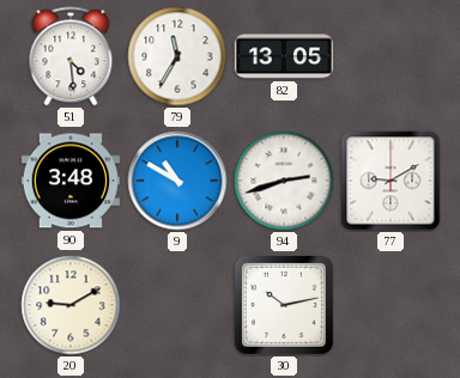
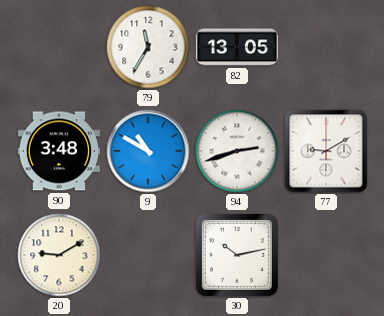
51: 4:29 -> none
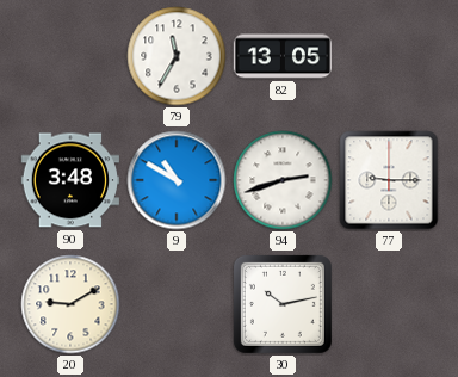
77: 9:10 -> 9:15
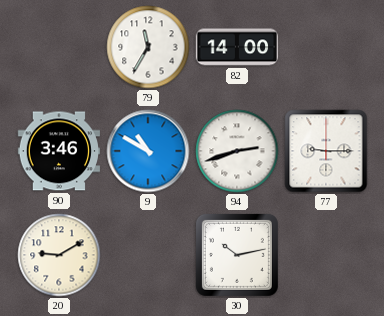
82: 13:05 -> 14:00
90: 3:48 -> 3:46
